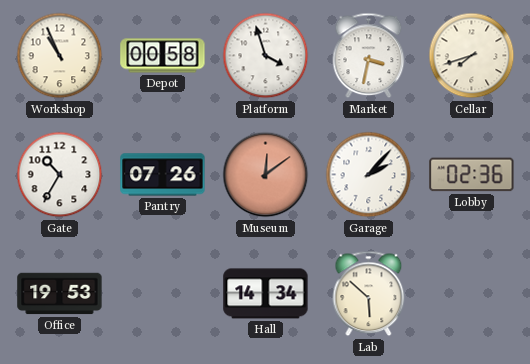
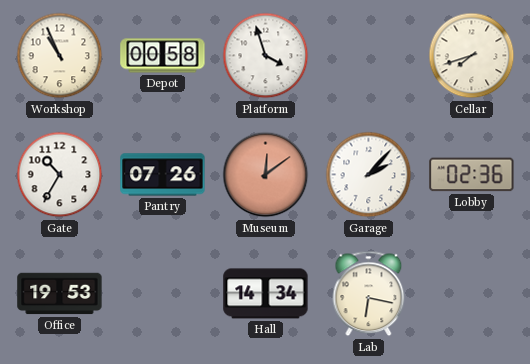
Market: 3:32 -> none
Lab: 5:52 -> 6:17
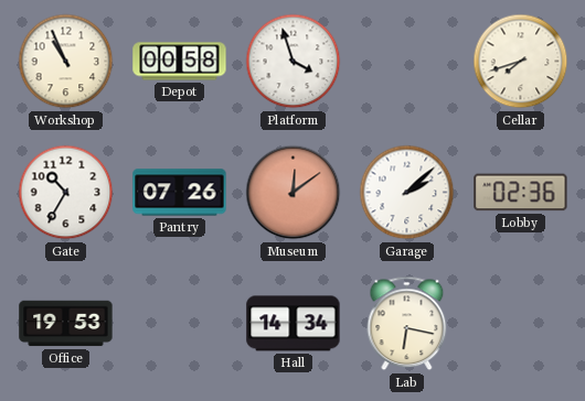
Garage: 2:07 -> 2:08
